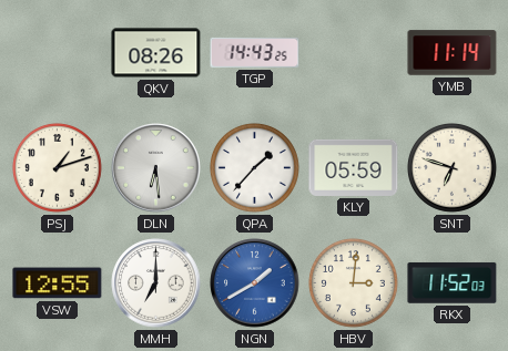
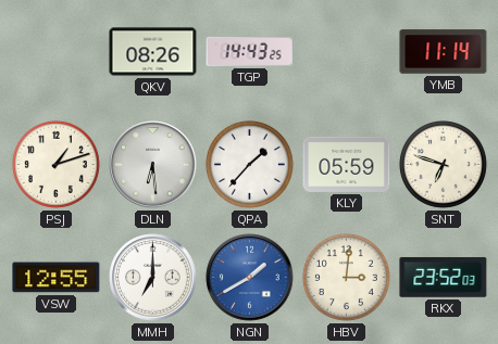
RKX: 11:52 -> 23:52
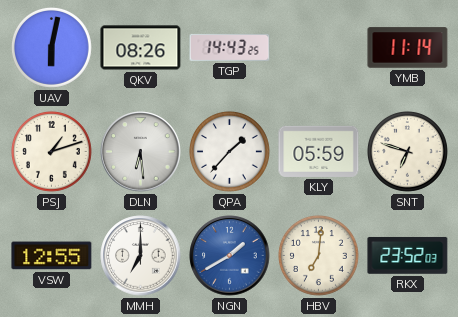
UAV: none -> 6:02
HBV: 3:01 -> 7:01
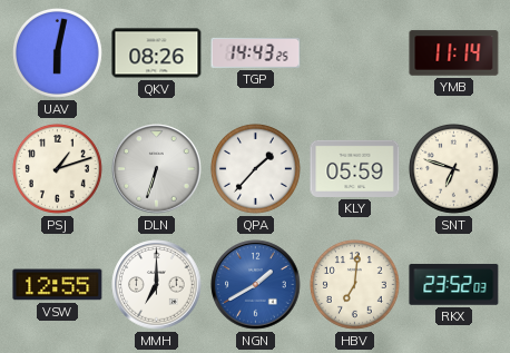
DLN: 6:29 -> 6:33
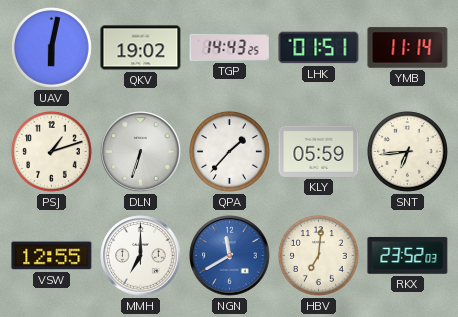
QKV: 08:26 -> 19:02
LHK: none -> 01:51
SNT: 6:48 -> 6:44
NGN: 1:40 -> 11:40
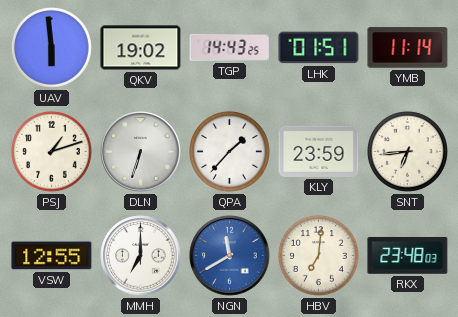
UAV: 6:02 -> 5:59
KLY: 05:59 -> 23:59
RKX: 23:52 -> 23:48
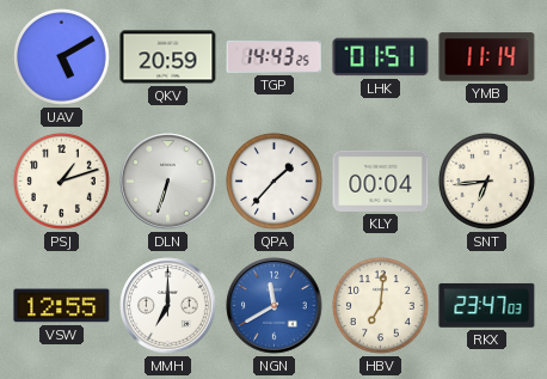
UAV: 5:59 -> 5:10
QKV: 19:02 -> 20:59
KLY: 23:59 -> 00:04
RKX: 23:48 -> 23:47
